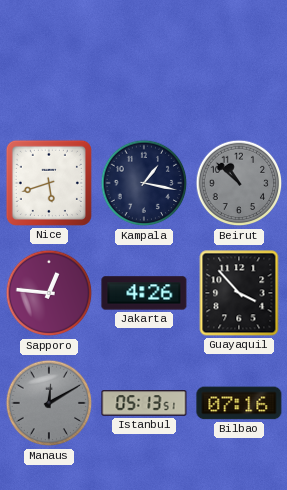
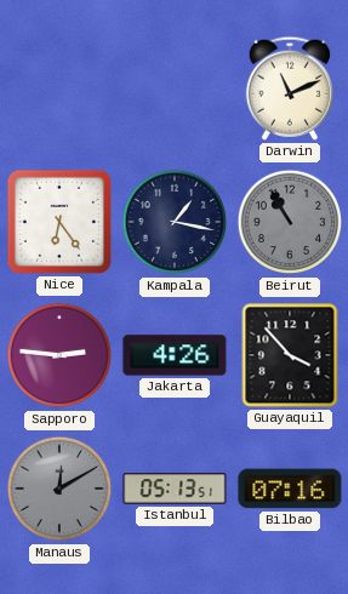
Darwin: none -> 11:11
Nice: 5:42 -> 6:24
Beirut: 10:52 -> 10:55
Sapporo: 12:46 -> 2:46
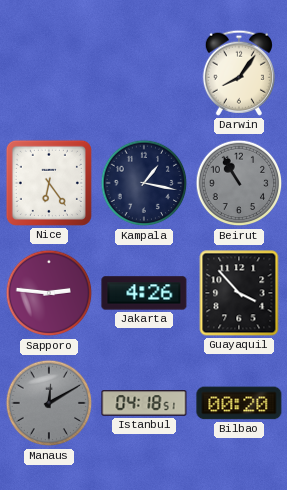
Darwin: 11:11 -> 8:06
Istanbul: 05:13 -> 04:18
Bilbao: 07:16 -> 00:20
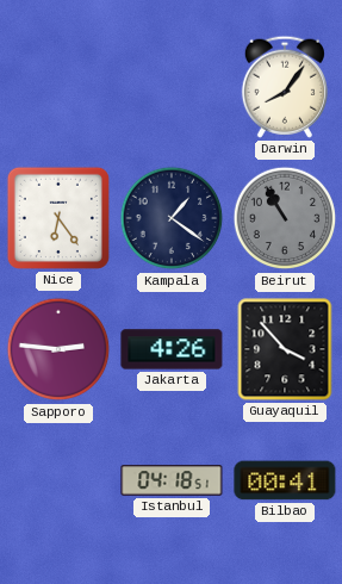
Kampala: 1:17 -> 1:21
Manaus: 12:10 -> none
Bilbao: 00:20 -> 00:41
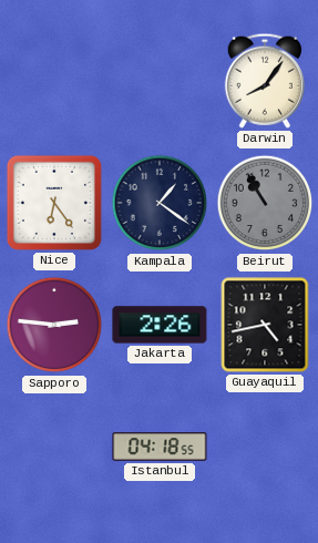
Jakarta: 4:26 -> 2:26
Guayaquil: 3:53 -> 4:43
Istanbul: 04:18:51 -> 04:18:55
Bilbao: 00:41 -> none
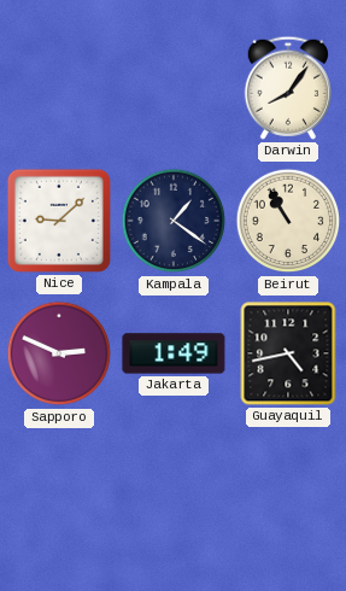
Nice: 6:24 -> 9:08
Beirut dial: grey -> cream
Sapporo: 2:46 -> 2:49
Jakarta: 2:26 -> 1:49
Istanbul: 04:18 -> none
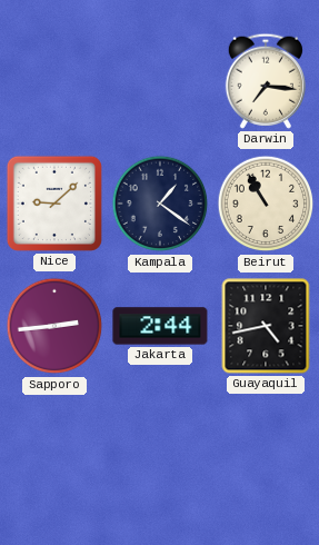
Darwin: 8:06 -> 7:16
Sapporo: 2:49 -> 2:44
Jakarta: 1:49 -> 2:44
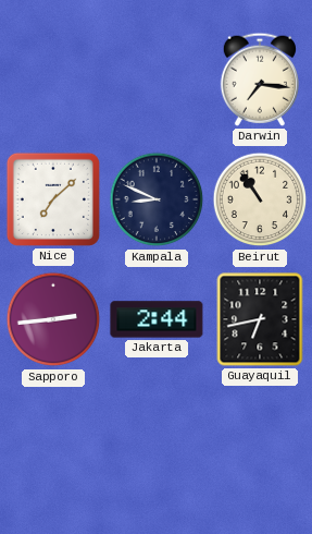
Nice: 9:08 -> 7:08
Kampala: 1:21 -> 8:49
Beirut: 10:55 -> 10:54
Guayaquil: 4:43 -> 6:43
